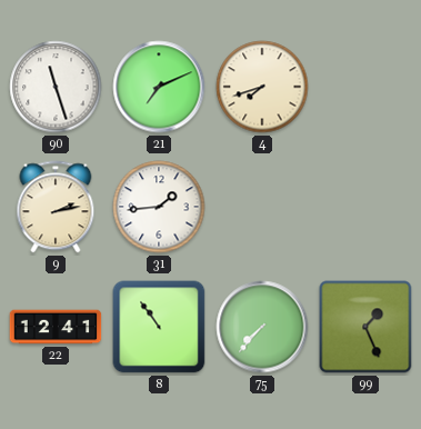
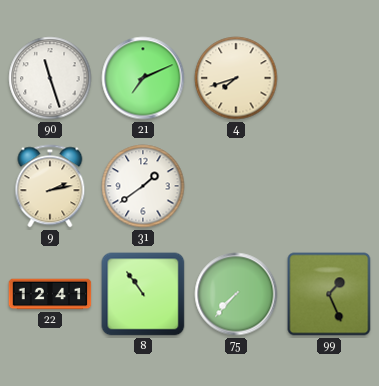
31: 1:44 -> 1:39
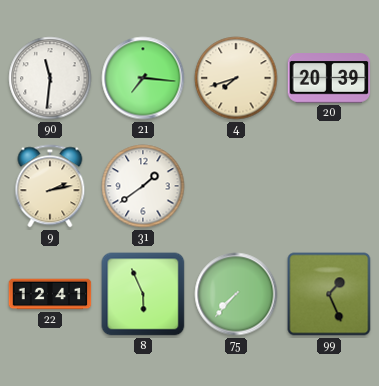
90: 11:27 -> 11:31
21: 7:11 -> 7:16
20: none -> 20:39
8: 10:54 -> 5:56
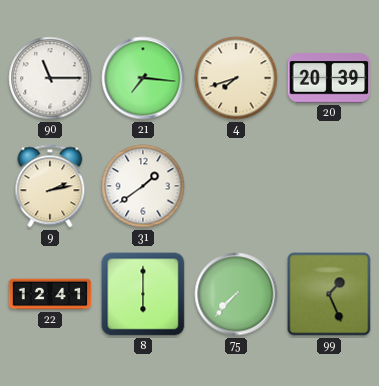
90: 11:31 -> 11:15
8: 5:56 -> 6:00
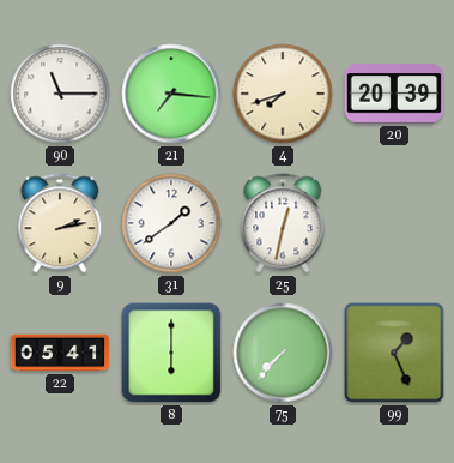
25: none -> 12:32
22: 12:41 -> 05:41
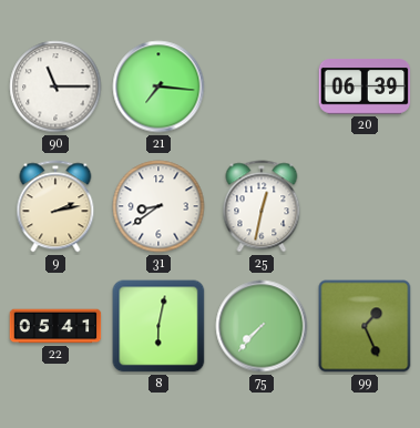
4: 7:42 -> none
20: 20:39 -> 06:39
31: 1:39 -> 8:39
8: 6:00 -> 6:02
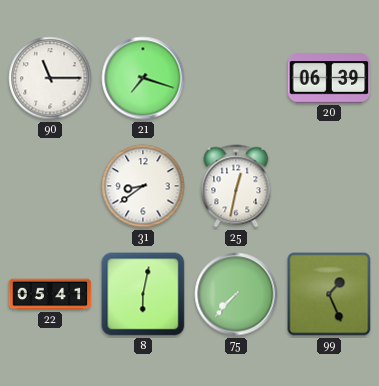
21: 7:16 -> 7:18
9: 2:13 -> none
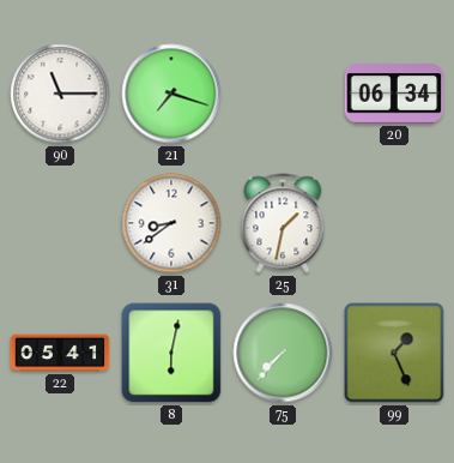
20: 06:39 -> 06:34
25: 12:32 -> 1:32
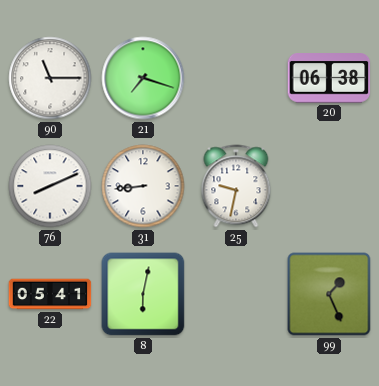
20: 06:34 -> 06:38
76: none -> 8:11
31: 8:39 -> 8:44
25: 1:32 -> 9:32
75: 7:37 -> none
